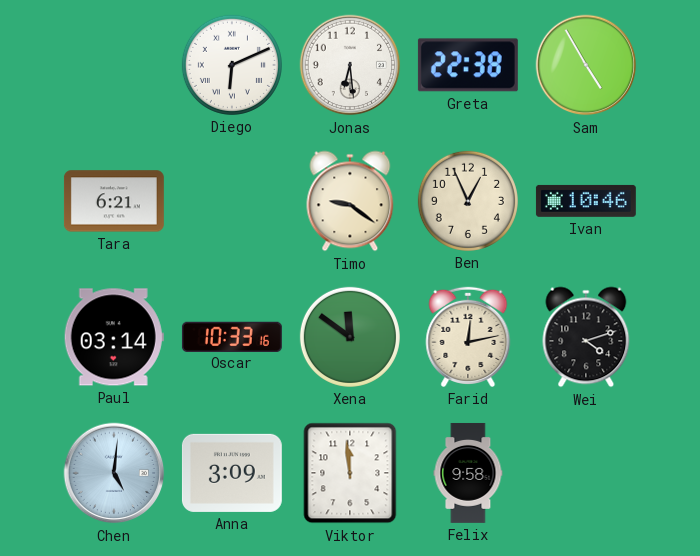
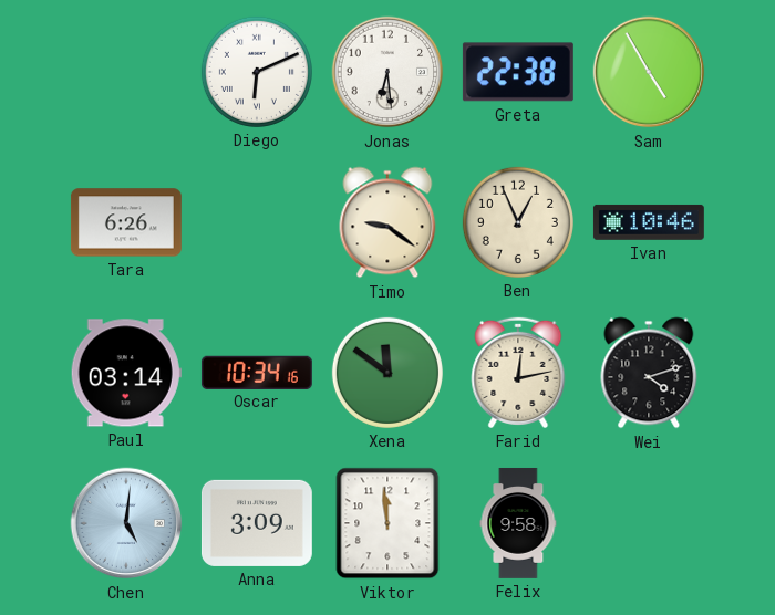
Tara: 6:21 -> 6:26
Oscar: 10:33 -> 10:34
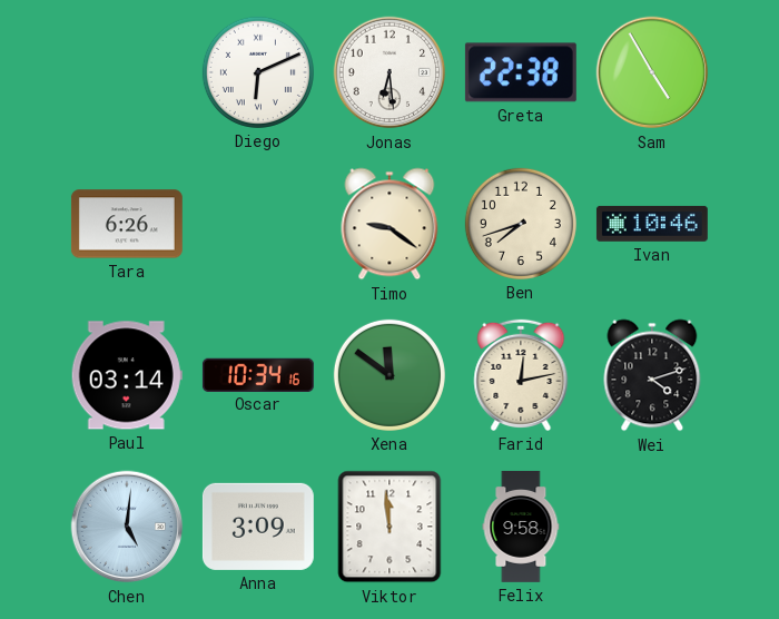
Ben: 12:56 -> 7:42
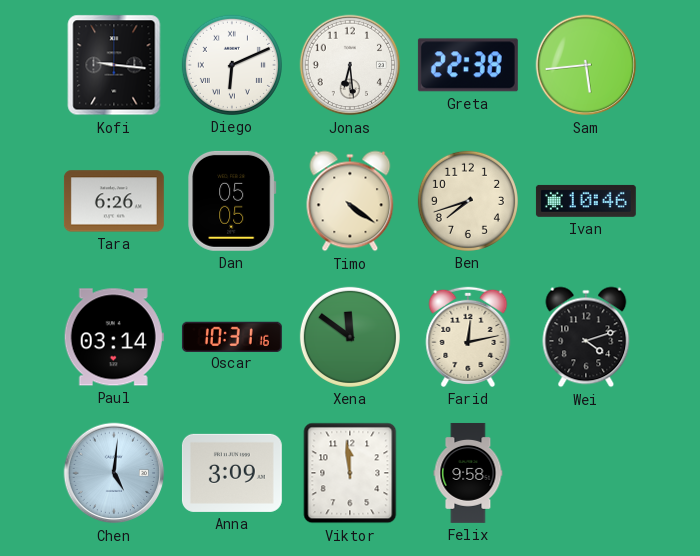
Kofi: none -> 9:16
Sam: 4:55 -> 5:44
Dan: none -> 05:05
Timo: 9:21 -> 4:21
Oscar: 10:34 -> 10:31
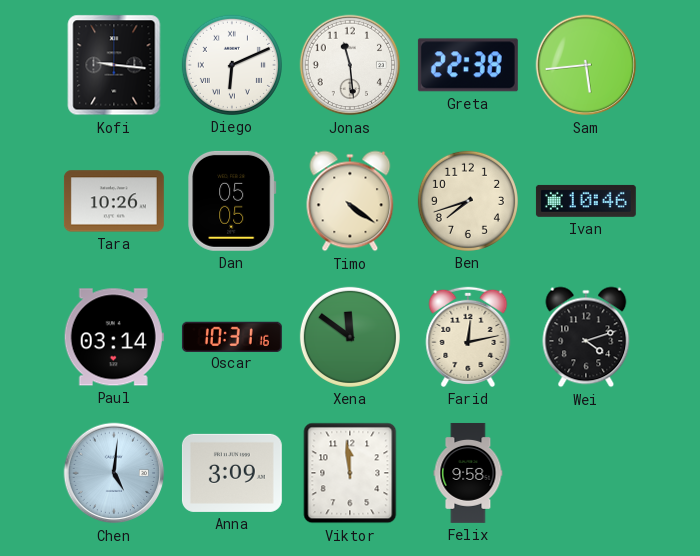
Jonas: 6:29 -> 11:29
Tara: 6:26 -> 10:26
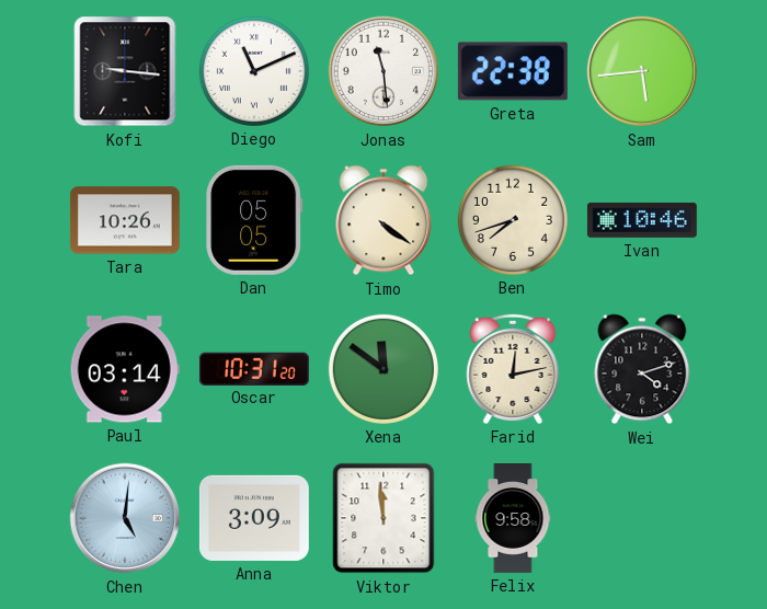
Diego: 6:11 -> 11:11
Oscar: 10:31:16 -> 10:31:20
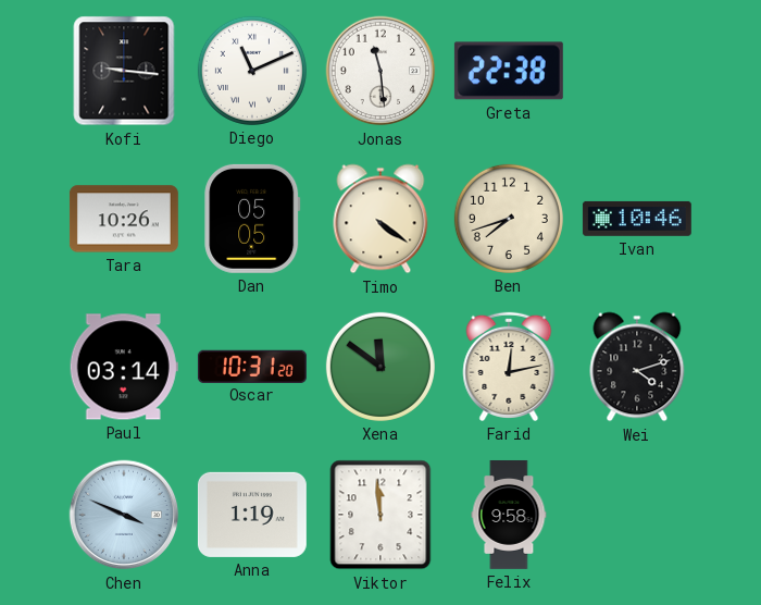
Sam: 5:44 -> none
Chen: 5:01 -> 3:49
Anna: 3:09 -> 1:19
